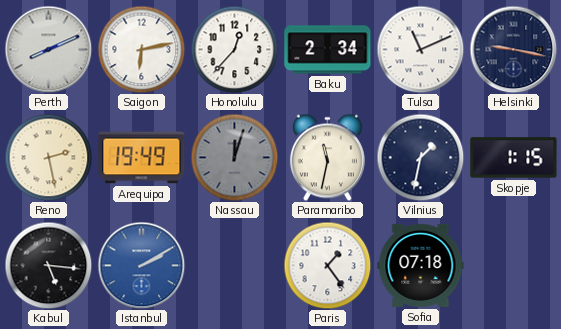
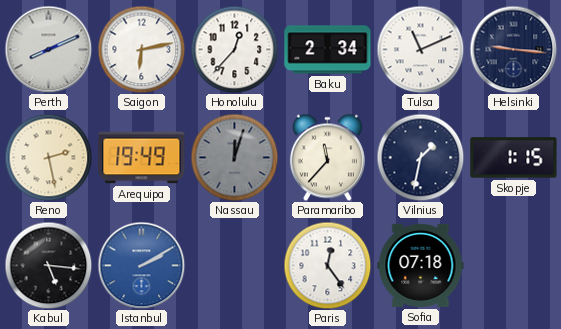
Helsinki: 9:17 -> 9:16
Paramaribo: 11:32 -> 11:37
Paris: 1:24 -> 12:24
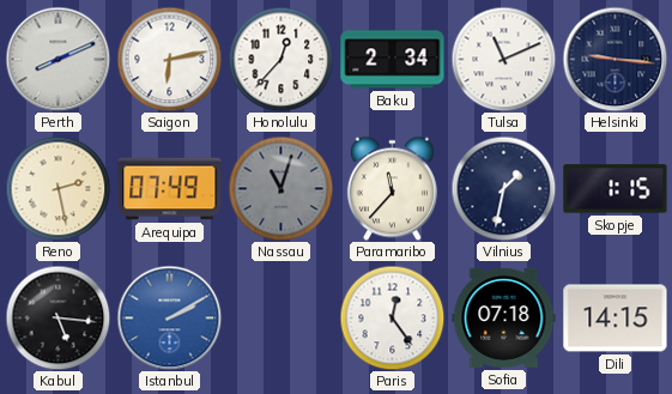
Arequipa: 19:49 -> 07:49
Nassau: 12:03 -> 11:03
Dili: none -> 14:15
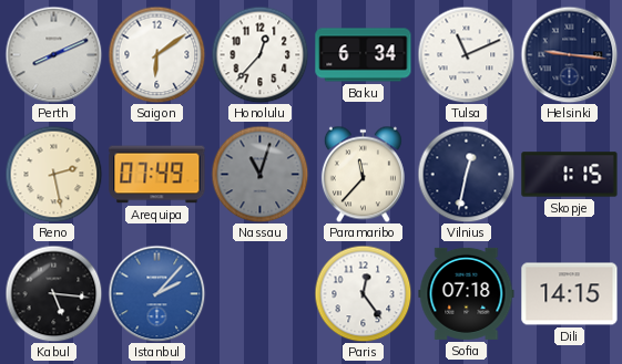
Saigon: 6:13 -> 6:09
Baku: 2:34 -> 6:34
Vilnius: 1:32 -> 12:32
Istanbul: 2:10 -> 2:07
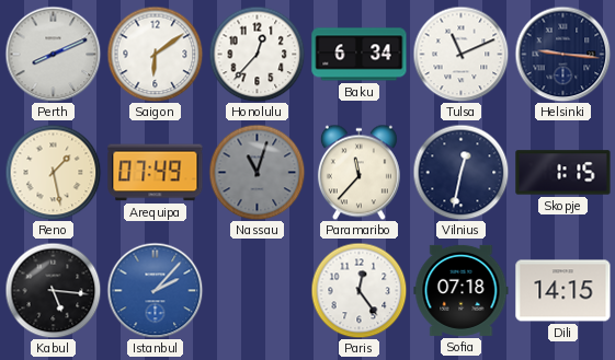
Reno: 2:28 -> 1:28
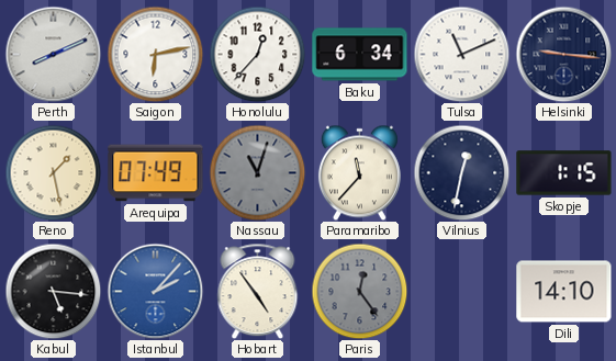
Saigon: 6:09 -> 6:13
Hobart: none -> 4:54
Paris dial: white -> grey
Sofia: 07:18 -> none
Dili: 14:15 -> 14:10
